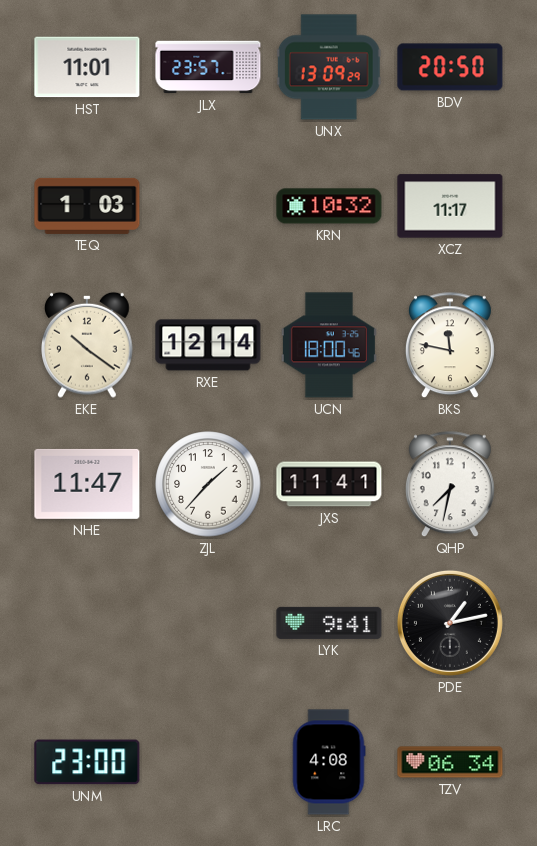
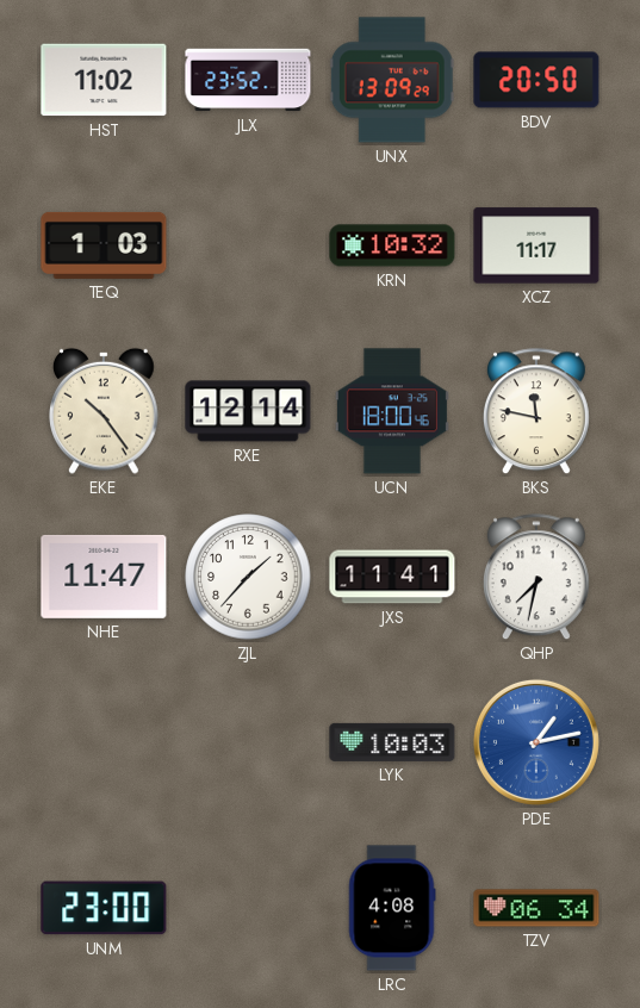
HST: 11:01 -> 11:02
JLX: 23:57 -> 23:52
EKE: 10:21 -> 10:24
LYK: 9:41 -> 10:03
PDE dial: black -> blue
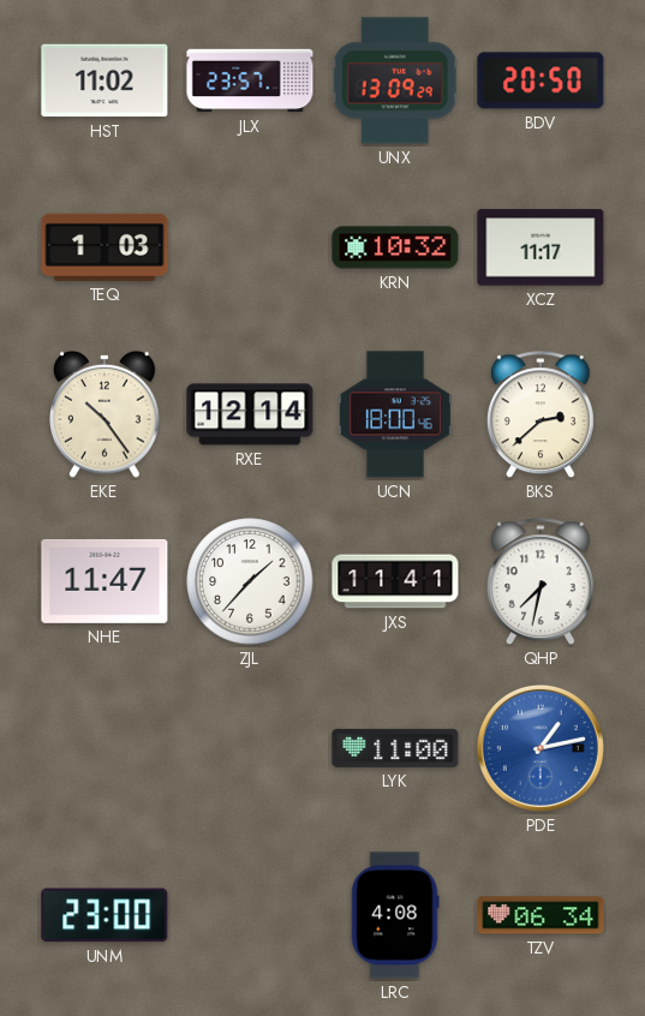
JLX: 23:52 -> 23:57
BKS: 11:47 -> 2:38
LYK: 10:03 -> 11:00
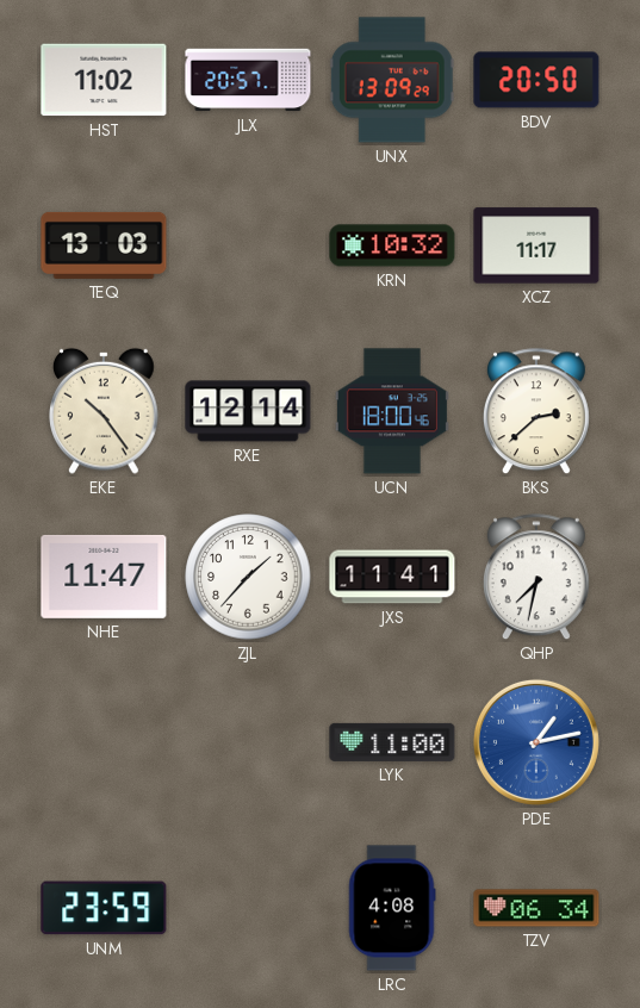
JLX: 23:57 -> 20:57
TEQ: 1:03 -> 13:03
UNM: 23:00 -> 23:59
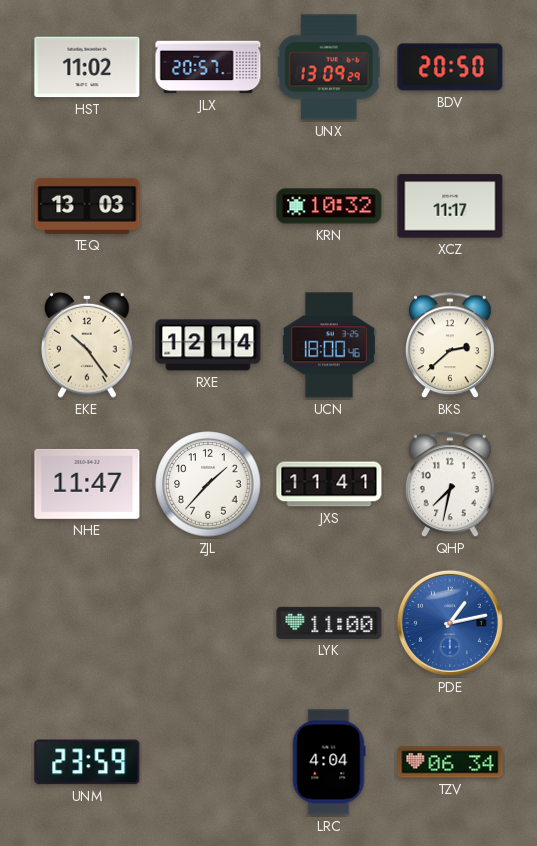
LRC: 4:08 -> 4:04
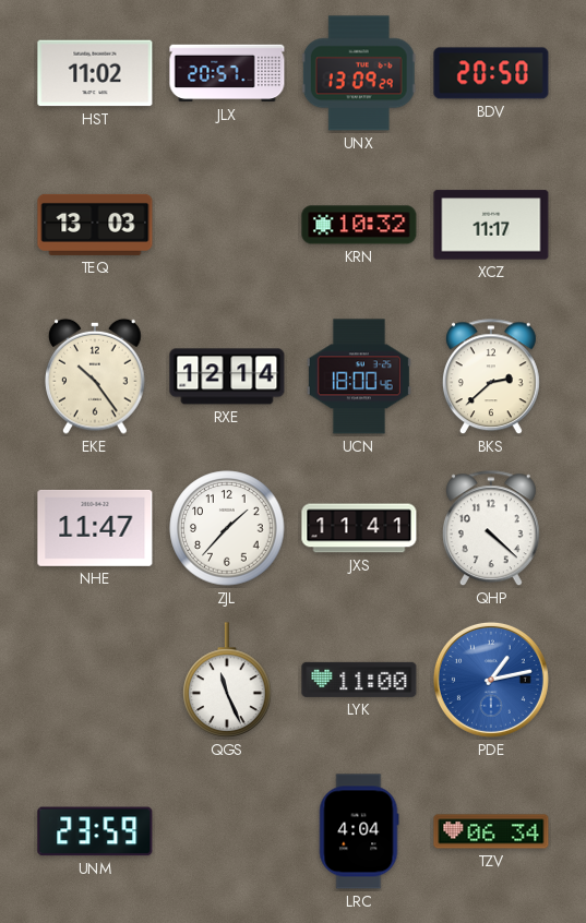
QHP: 7:32 -> 4:22
QGS: none -> 11:26
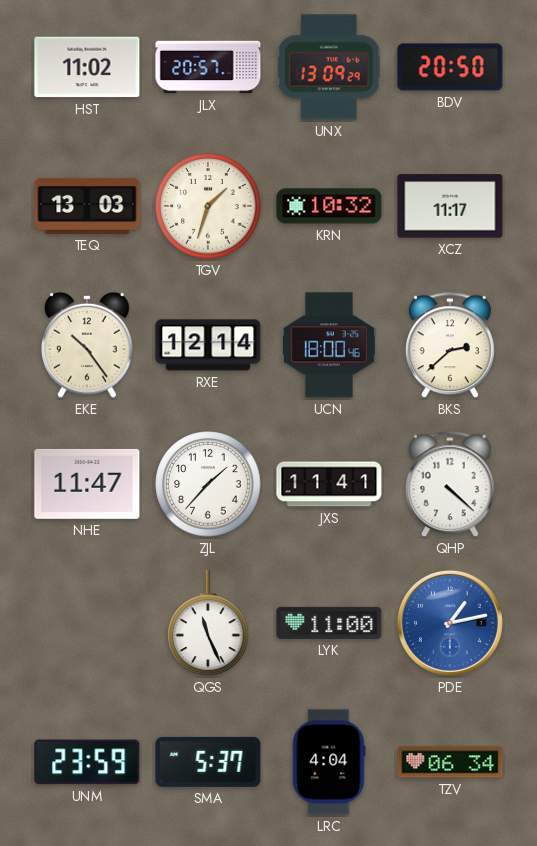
TGV: none -> 1:33
SMA: none -> 5:37
